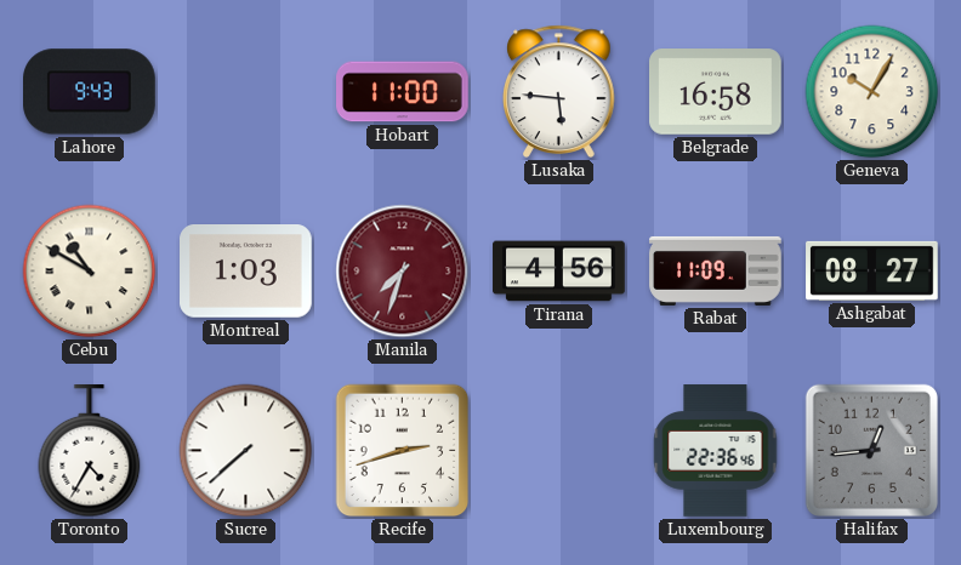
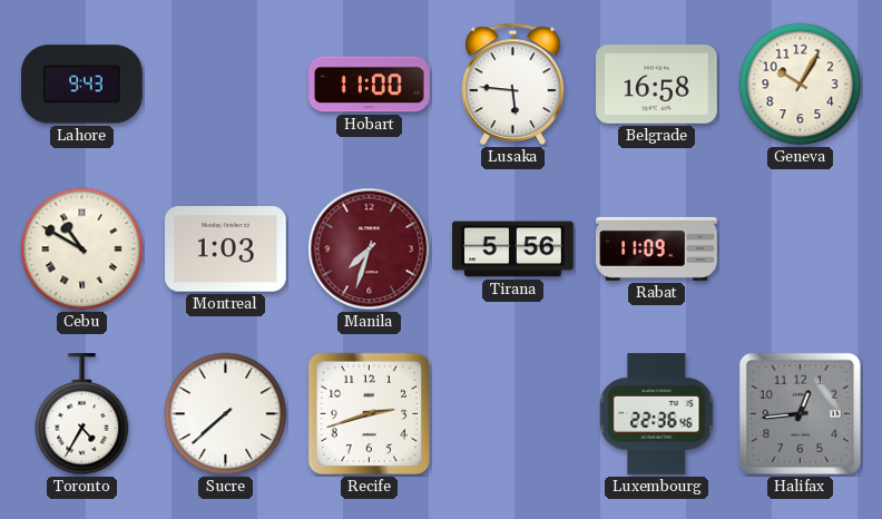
Tirana: 4:56 -> 5:56
Ashgabat: 08:27 -> none
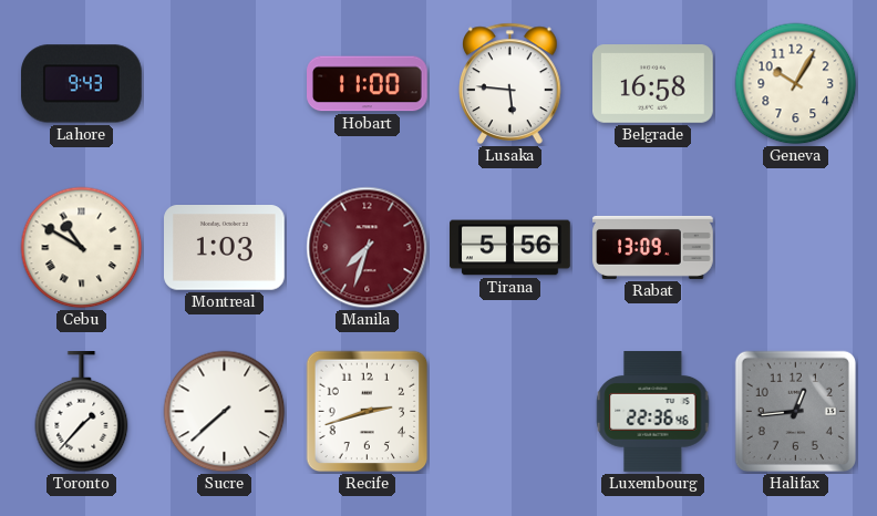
Rabat: 11:09 -> 13:09
Toronto: 4:35 -> 1:37
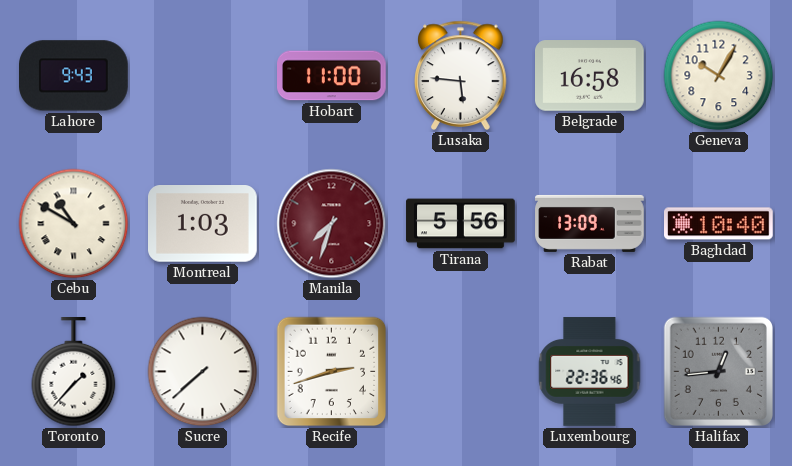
Baghdad: none -> 10:40
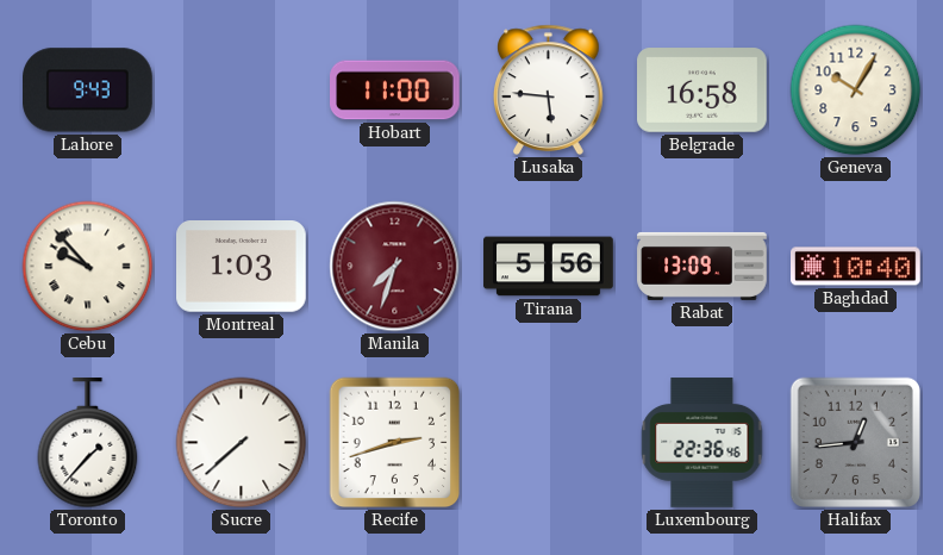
Cebu: 10:50 -> 9:53
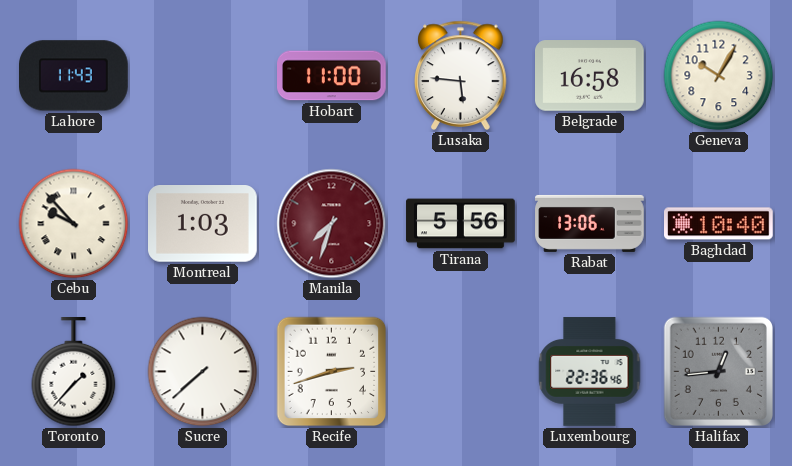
Lahore: 9:43 -> 11:43
Rabat: 13:09 -> 13:06
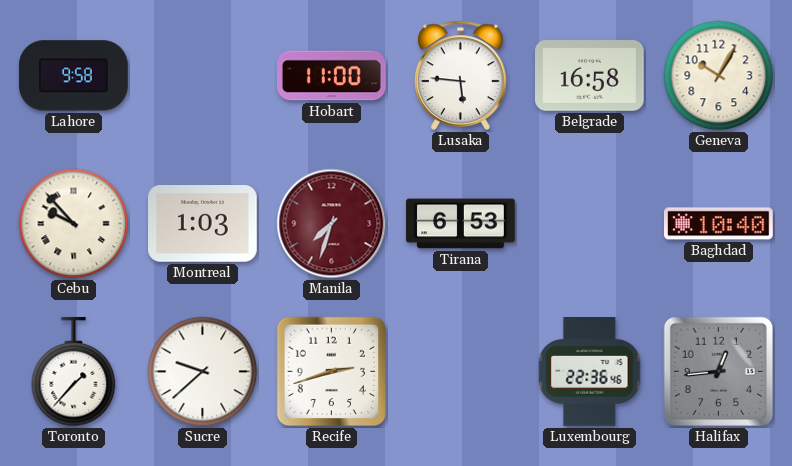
Lahore: 11:43 -> 9:58
Tirana: 5:56 -> 6:53
Rabat: 13:06 -> none
Sucre: 7:38 -> 9:38
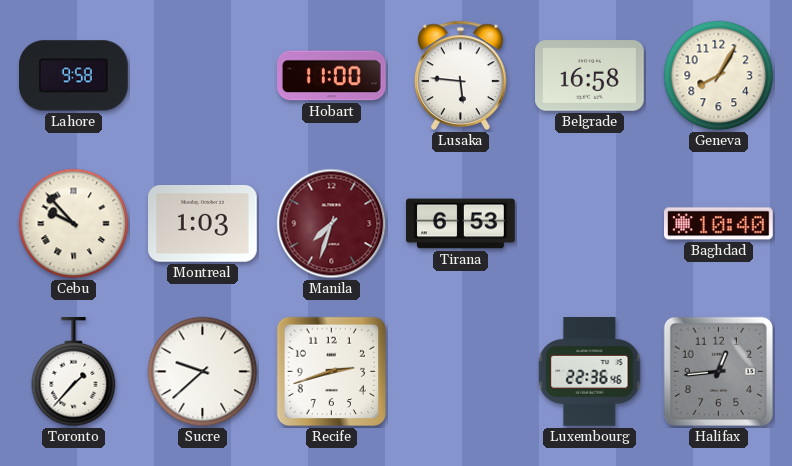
Geneva: 10:05 -> 8:05
